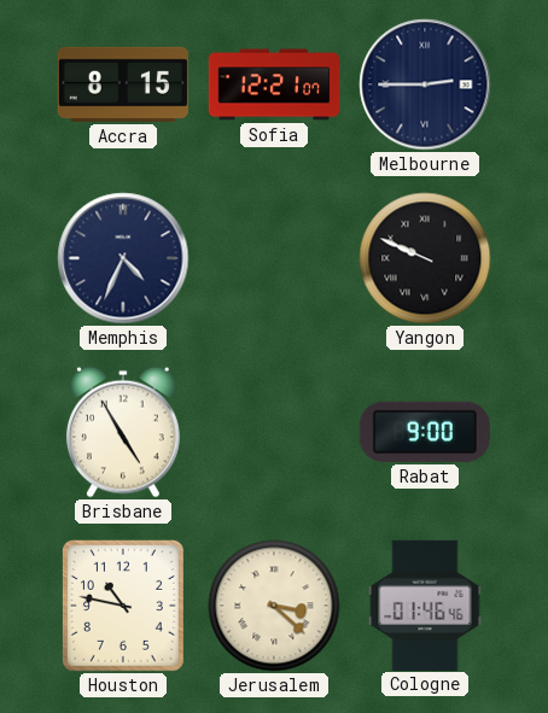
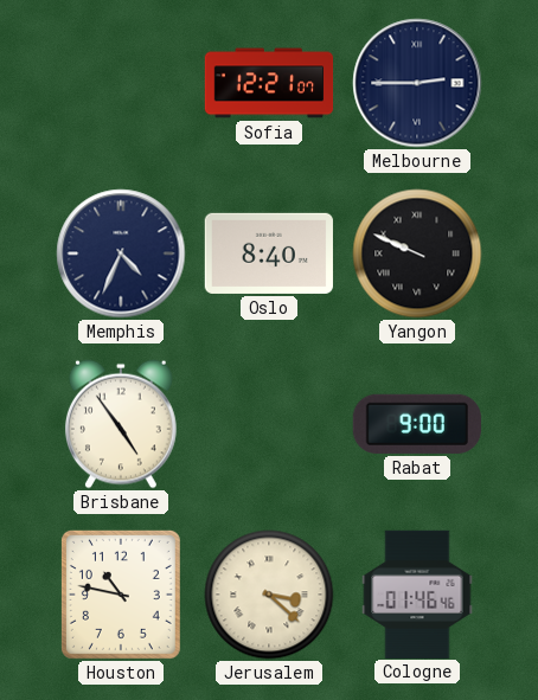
Accra: 8:15 -> none
Oslo: none -> 8:40
Brisbane: 4:55 -> 4:54
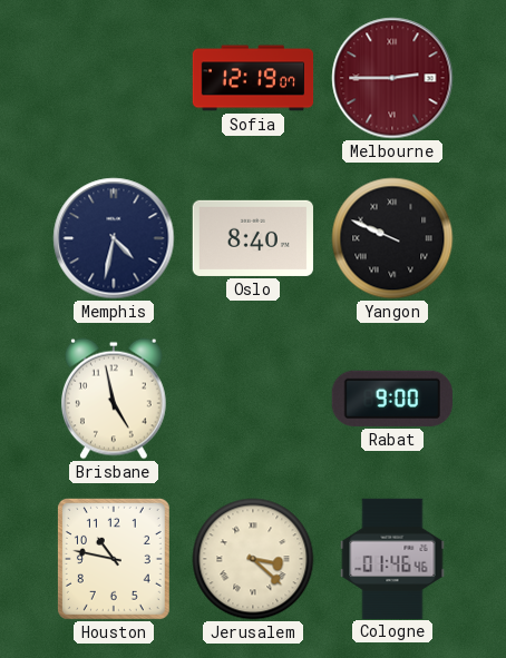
Sofia: 12:21 -> 12:19
Melbourne dial: navy -> burgundy
Memphis: 4:34 -> 4:32
Brisbane: 4:54 -> 4:58
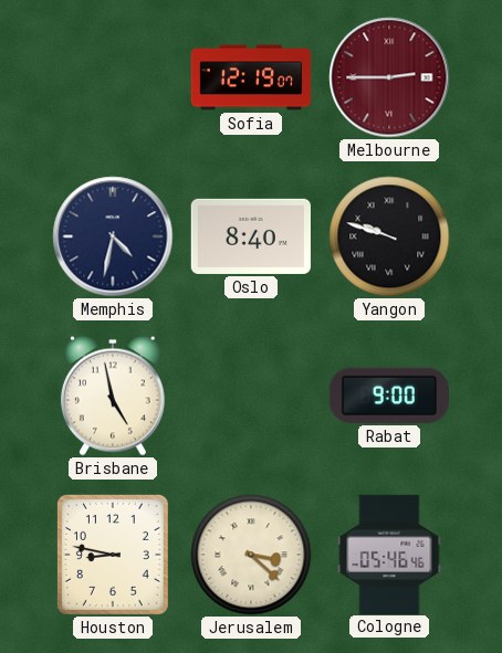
Yangon: 9:49 -> 9:48
Houston: 10:47 -> 8:47
Cologne: 01:46 -> 05:46
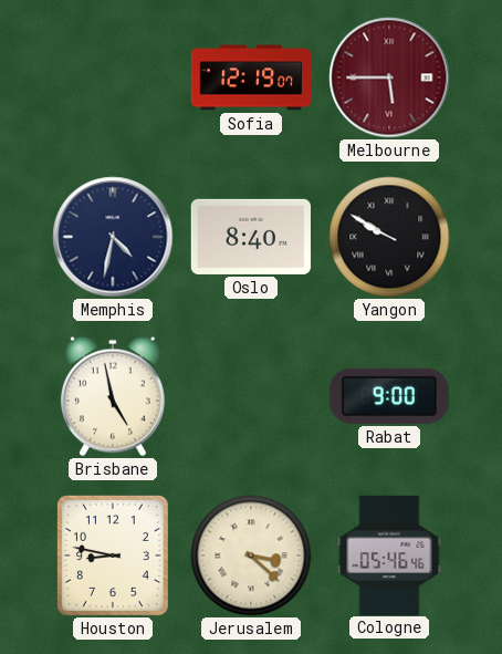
Melbourne: 2:45 -> 5:45
Yangon: 9:48 -> 9:50
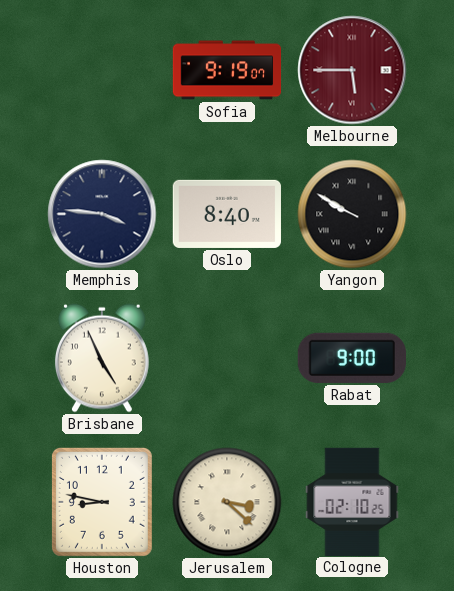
Sofia: 12:19 -> 9:19
Memphis: 4:32 -> 3:46
Brisbane: 4:58 -> 4:56
Cologne: 05:46 -> 02:10
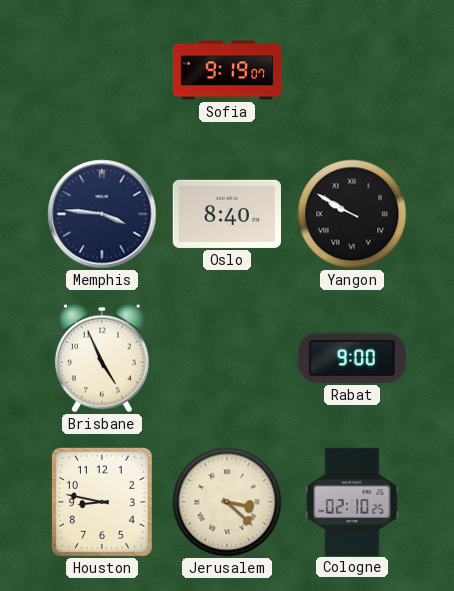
Melbourne: 5:45 -> none
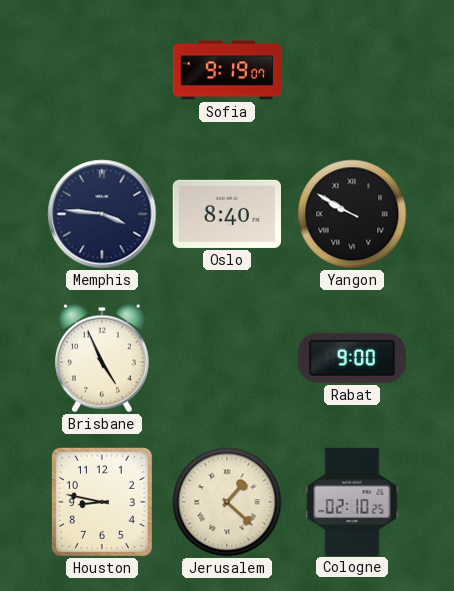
Jerusalem: 3:22 -> 1:22
